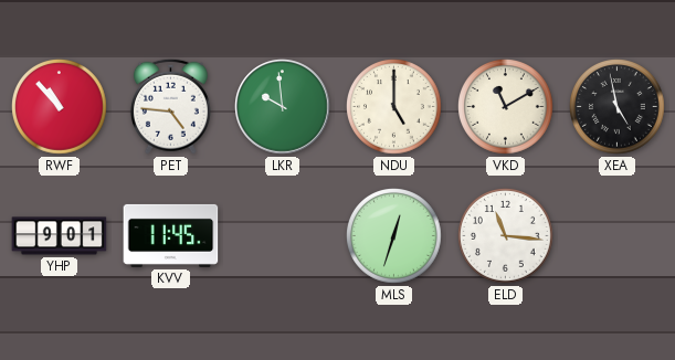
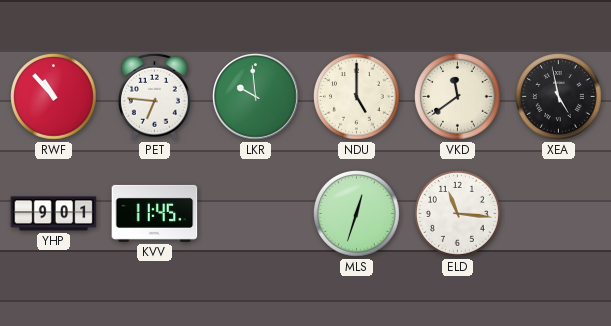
PET: 4:46 -> 6:46
VKD: 11:10 -> 11:39
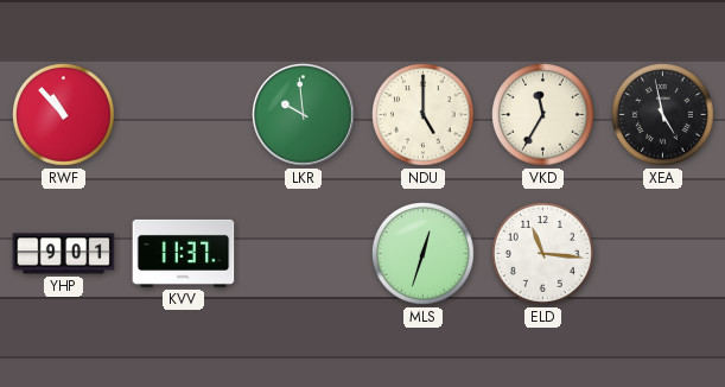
PET: 6:46 -> none
VKD: 11:39 -> 11:35
KVV: 11:45 -> 11:37
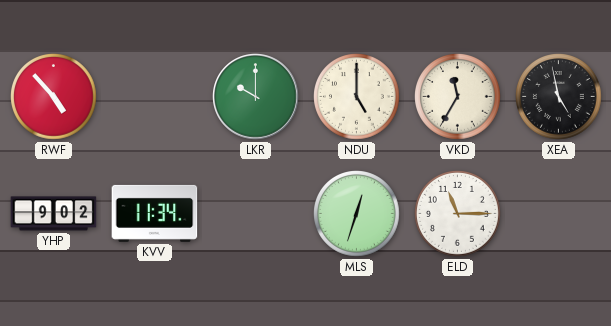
RWF: 10:53 -> 4:53
LKR: 9:59 -> 10:00
YHP: 9:01 -> 9:02
KVV: 11:37 -> 11:34
ELD: 11:16 -> 11:15
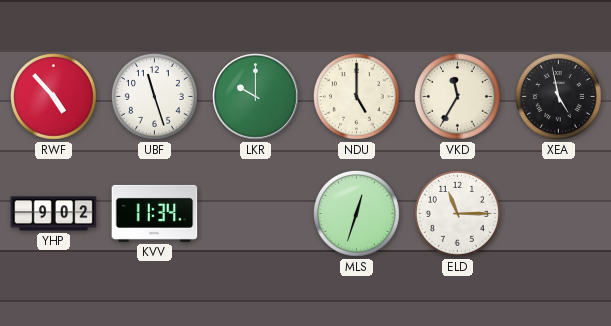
UBF: none -> 11:27
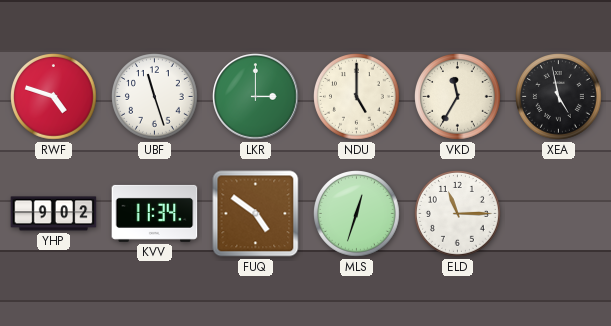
RWF: 4:53 -> 4:48
LKR: 10:00 -> 3:00
FUQ: none -> 4:51
